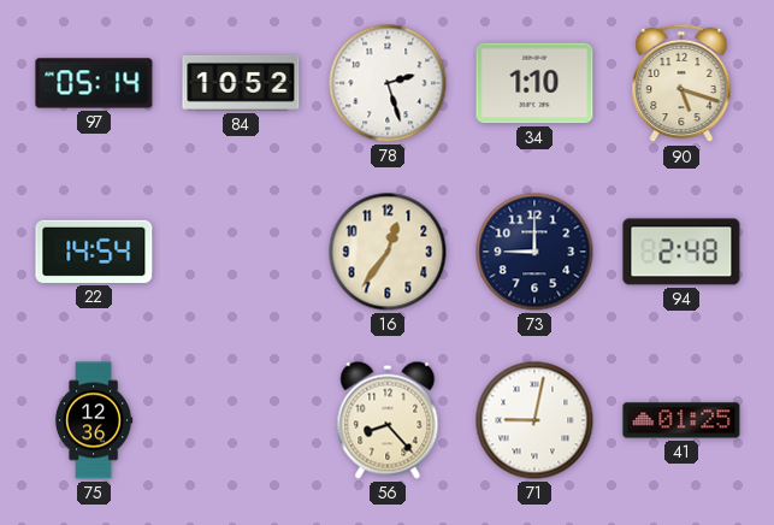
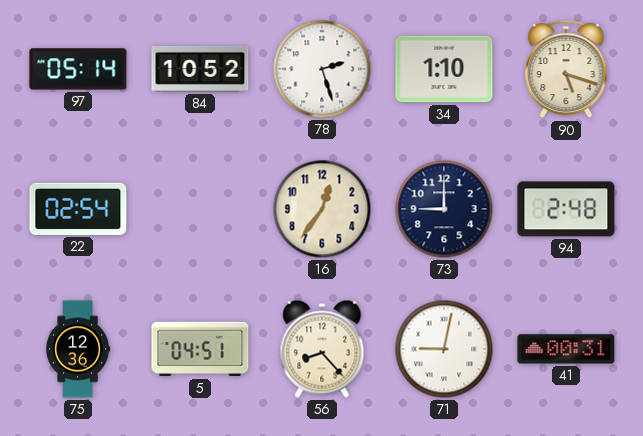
22: 14:54 -> 02:54
5: none -> 04:51
41: 01:25 -> 00:31
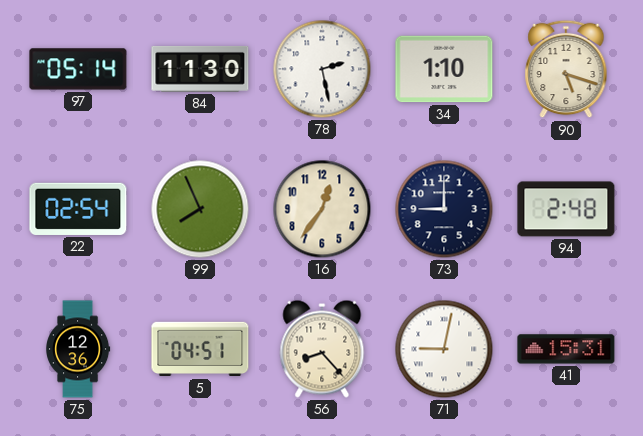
84: 10:52 -> 11:30
78: 2:27 -> 2:28
99: none -> 7:56
41: 00:31 -> 15:31
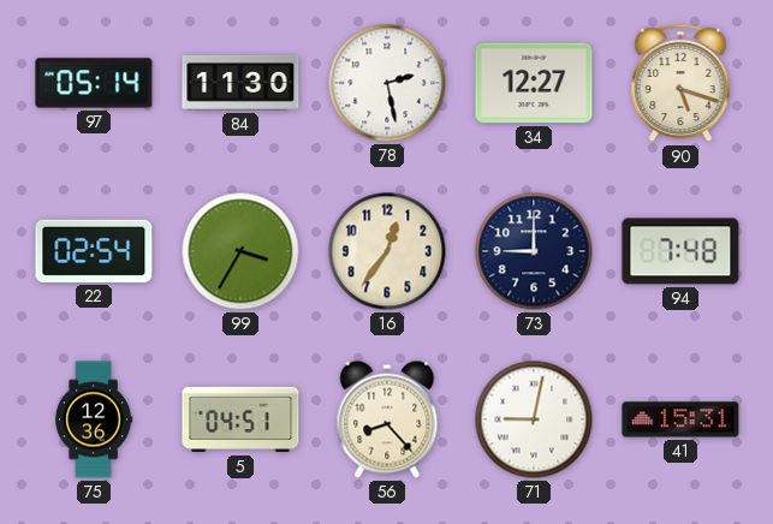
34: 1:10 -> 12:27
99: 7:56 -> 3:35
94: 2:48 -> 7:48
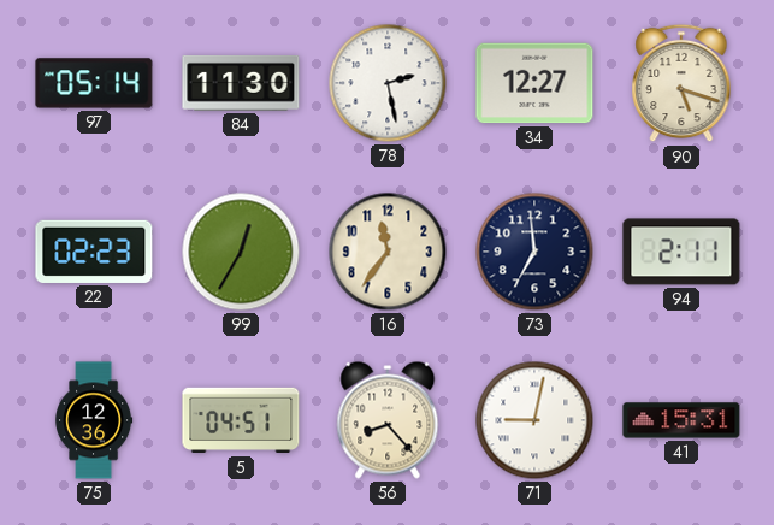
22: 02:54 -> 02:23
99: 3:35 -> 12:35
16: 12:36 -> 11:36
73: 9:00 -> 6:59
94: 7:48 -> 2:11
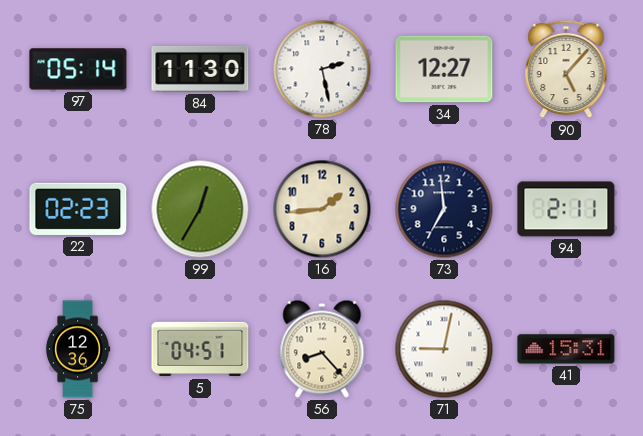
90: 5:18 -> 5:07
16: 11:36 -> 1:44
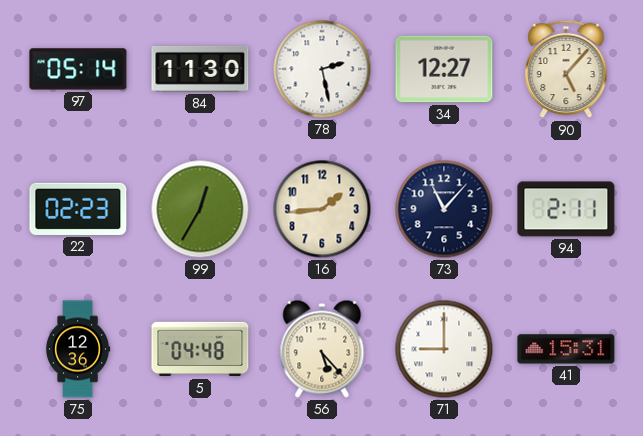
73: 6:59 -> 11:07
5: 04:51 -> 04:48
56: 8:23 -> 5:23
71: 9:02 -> 9:00
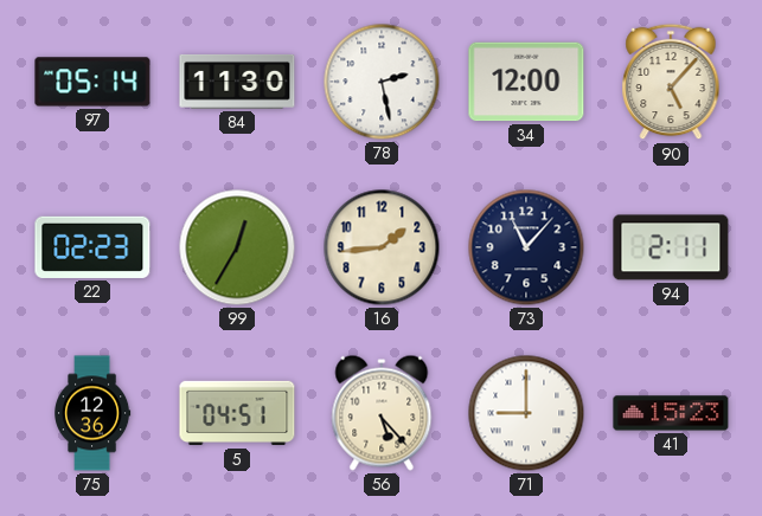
34: 12:27 -> 12:00
5: 04:48 -> 04:51
41: 15:31 -> 15:23
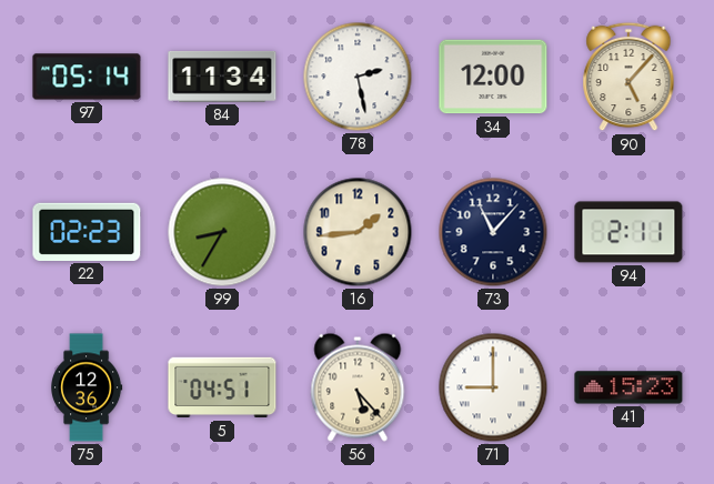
84: 11:30 -> 11:34
99: 12:35 -> 8:35
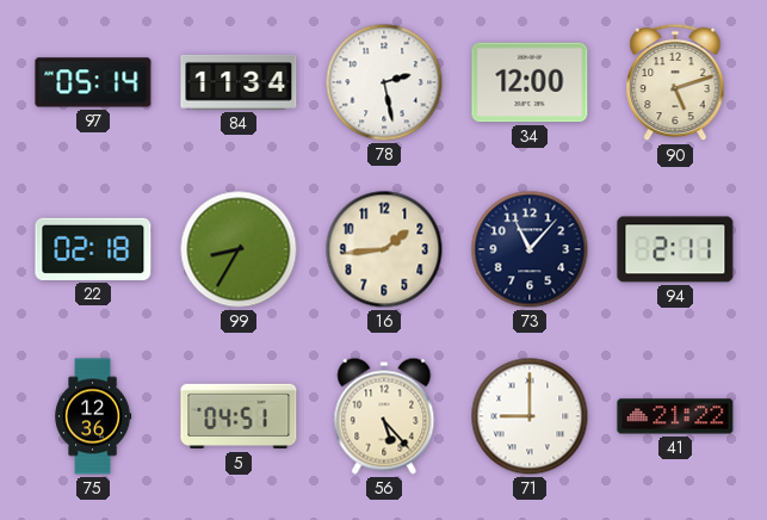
90: 5:07 -> 5:12
22: 02:23 -> 02:18
41: 15:23 -> 21:22
